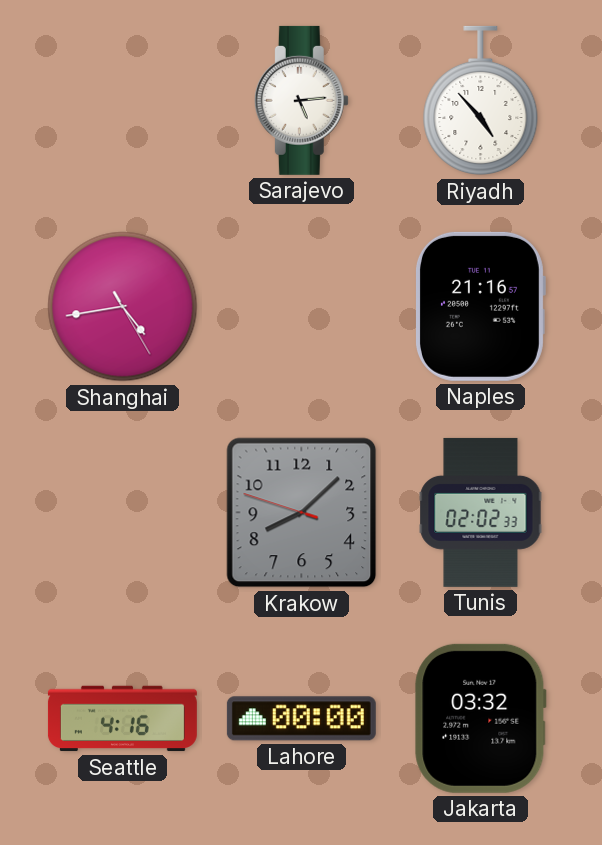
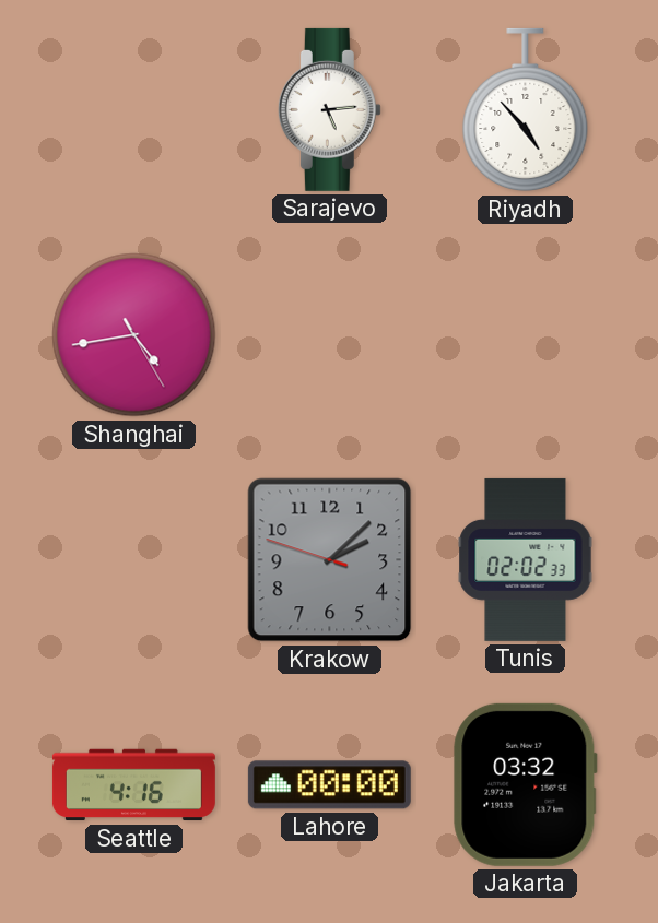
Naples: 21:16 -> none
Krakow: 8:07 -> 2:07
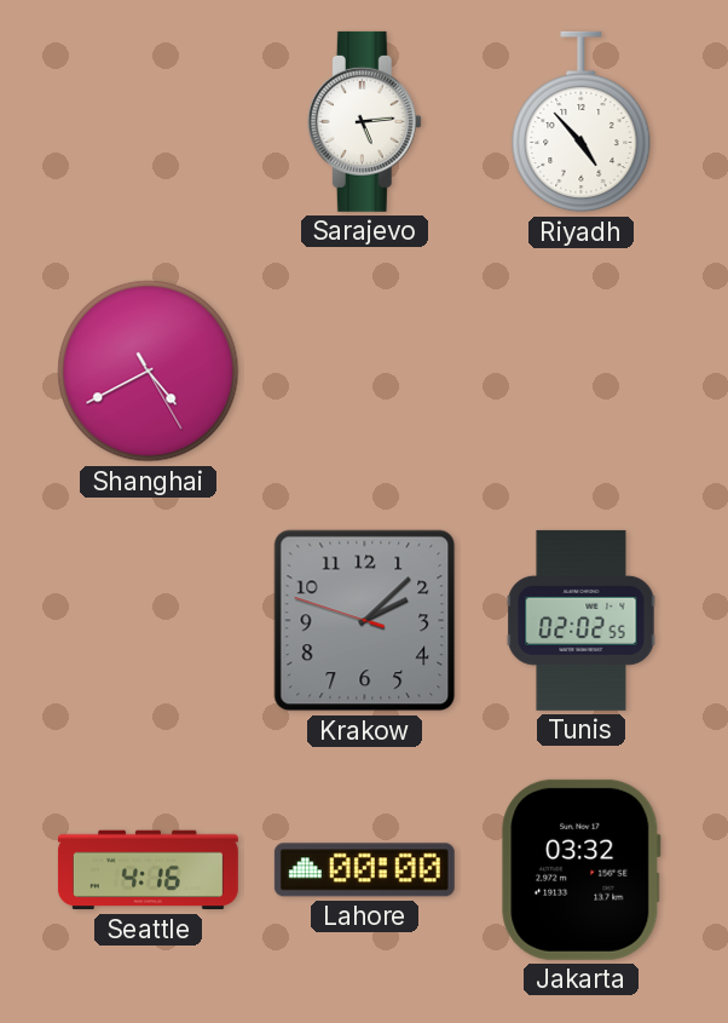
Shanghai: 4:43 -> 4:40
Tunis: 02:02:33 -> 02:02:55
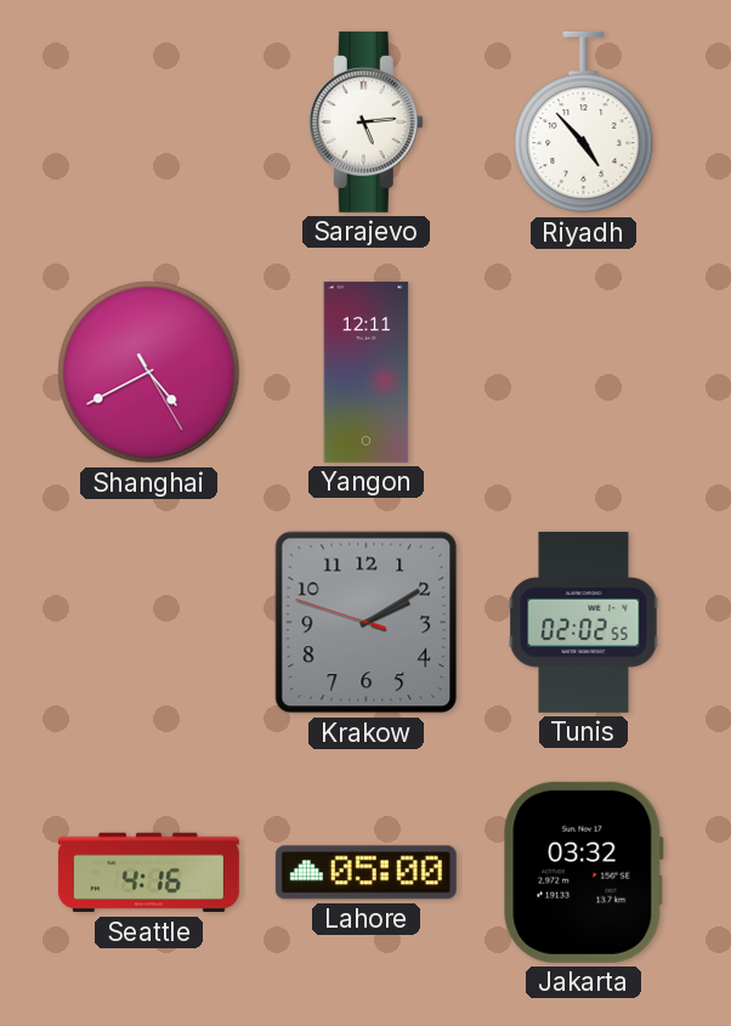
Yangon: none -> 12:11
Krakow: 2:07 -> 2:09
Lahore: 00:00 -> 05:00
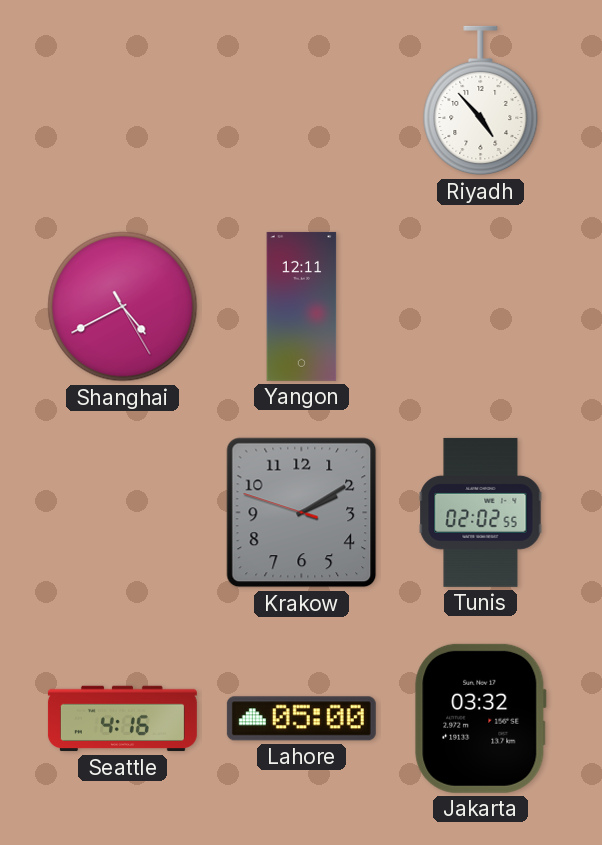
Sarajevo: 5:14 -> none
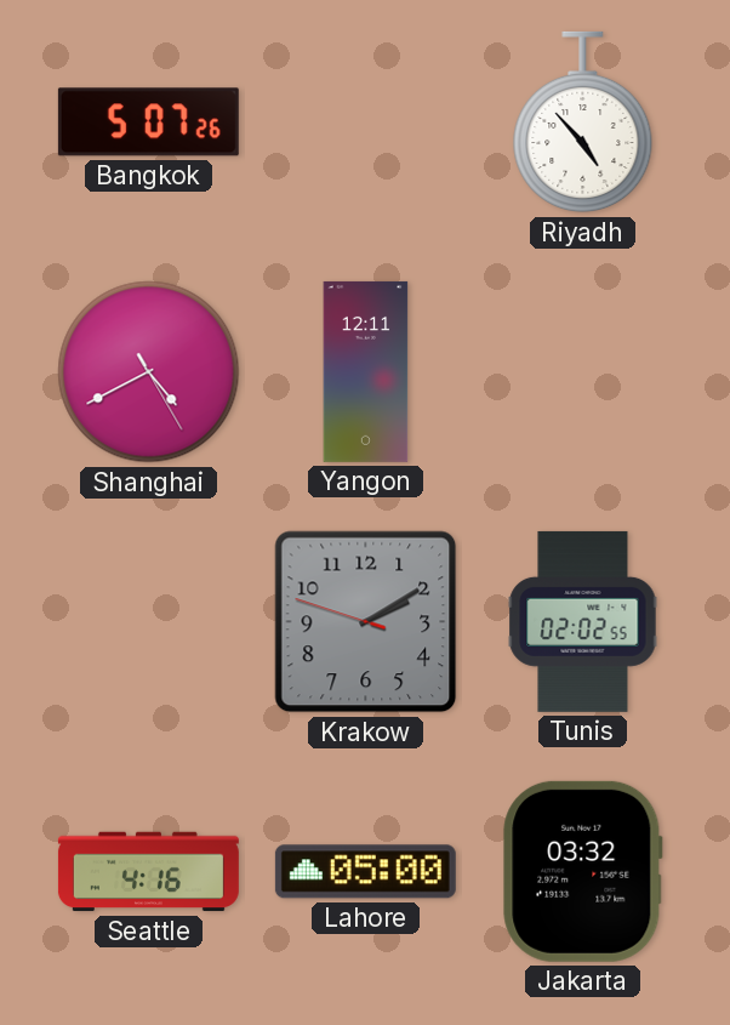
Bangkok: none -> 5:07
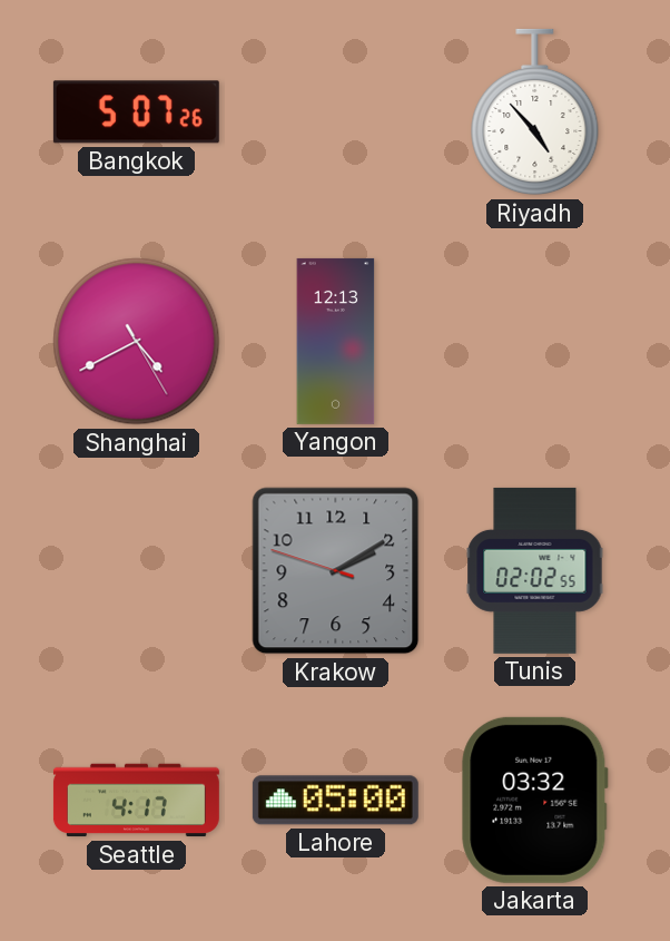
Yangon: 12:11 -> 12:13
Seattle: 4:16 -> 4:17
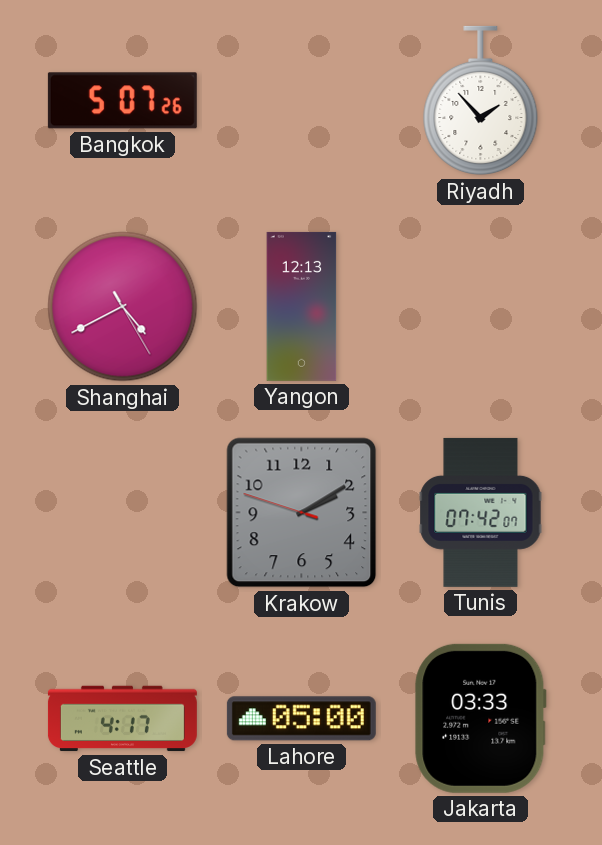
Riyadh: 4:53 -> 1:53
Tunis: 02:02 -> 07:42
Jakarta: 03:32 -> 03:33
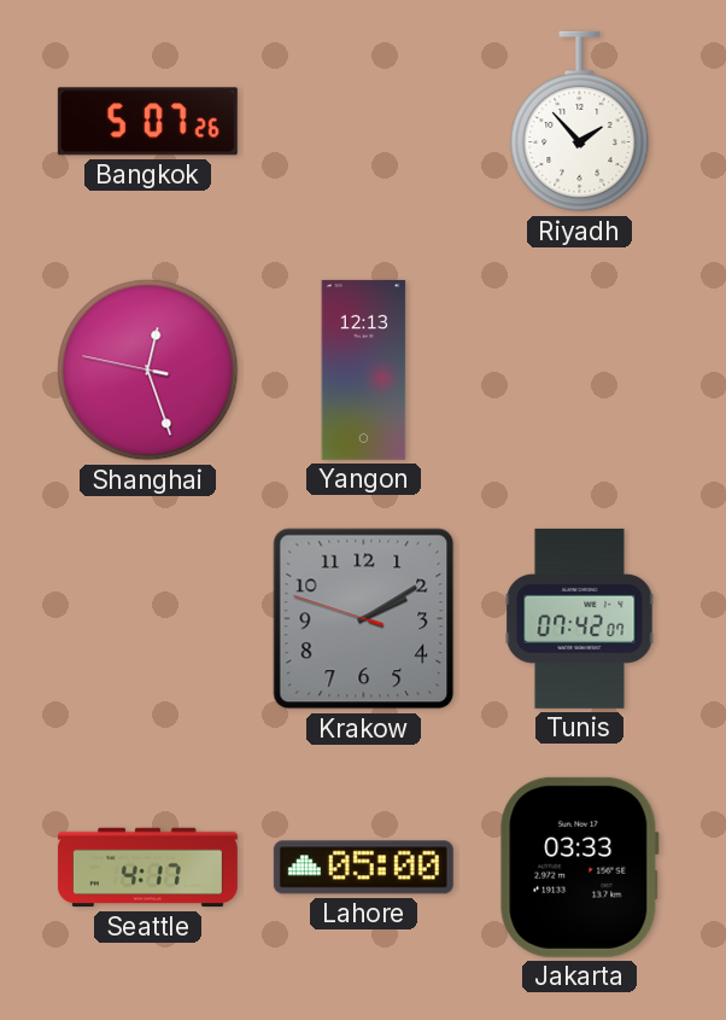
Shanghai: 4:40 -> 12:26
